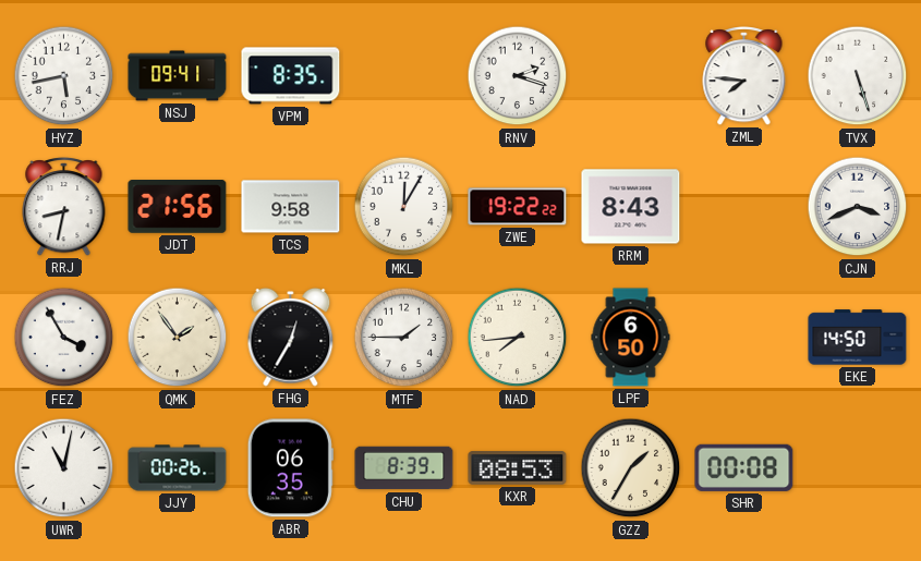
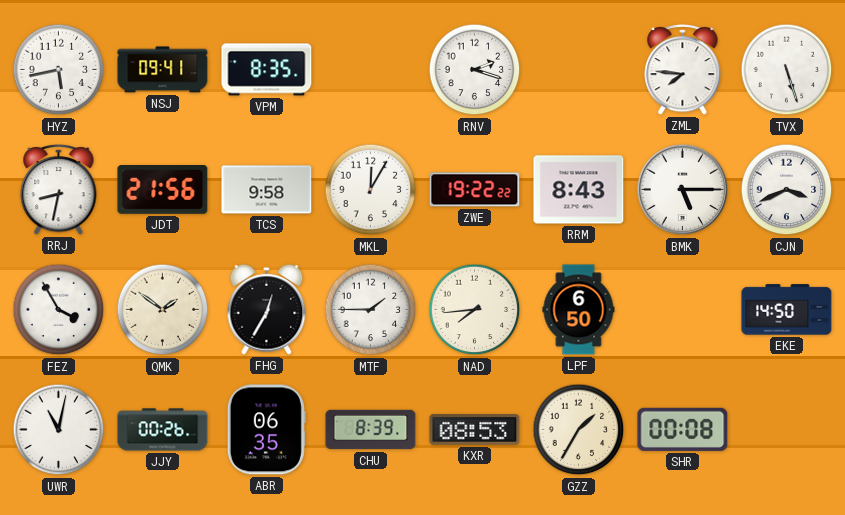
BMK: none -> 5:15
QMK: 1:54 -> 1:51
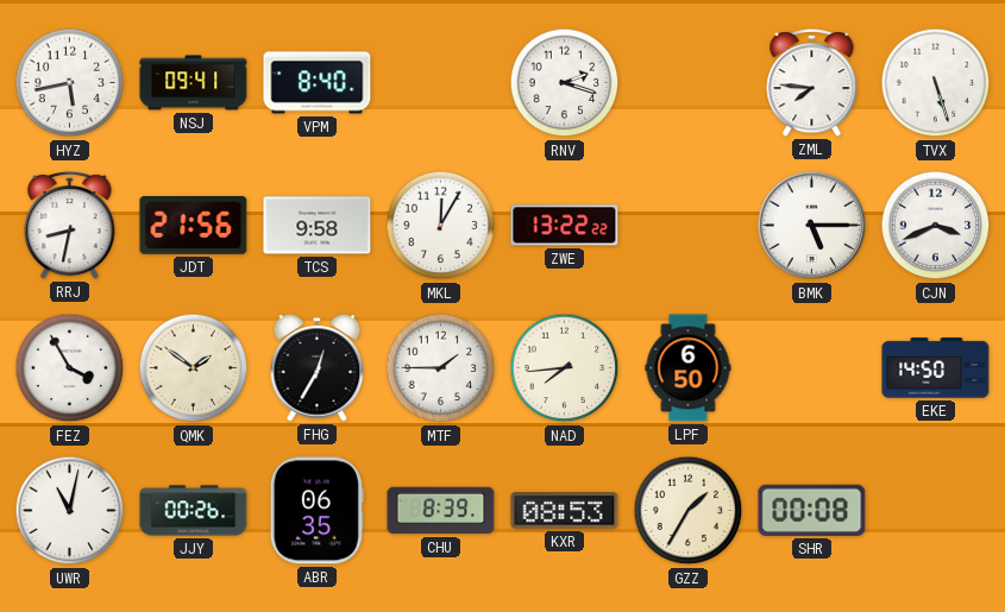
VPM: 8:35 -> 8:40
ZWE: 19:22 -> 13:22
RRM: 8:43 -> none
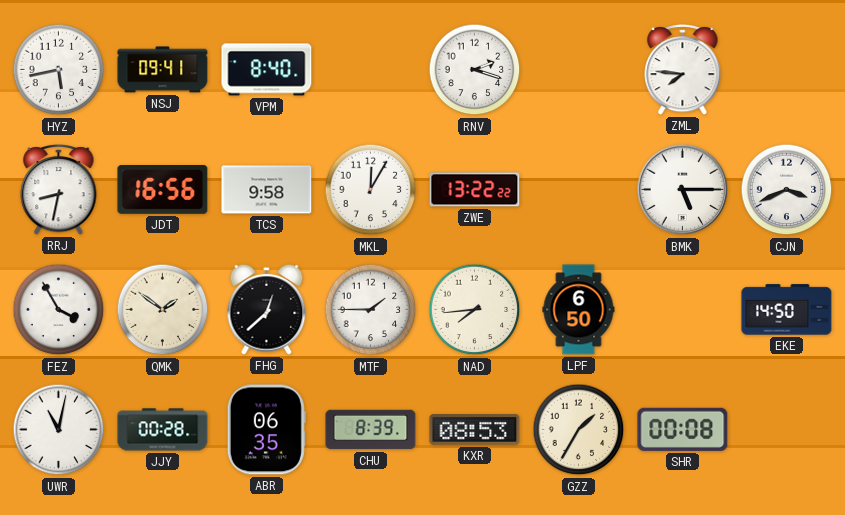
TVX: 5:27 -> none
JDT: 21:56 -> 16:56
FHG: 12:35 -> 12:38
JJY: 00:26 -> 00:28
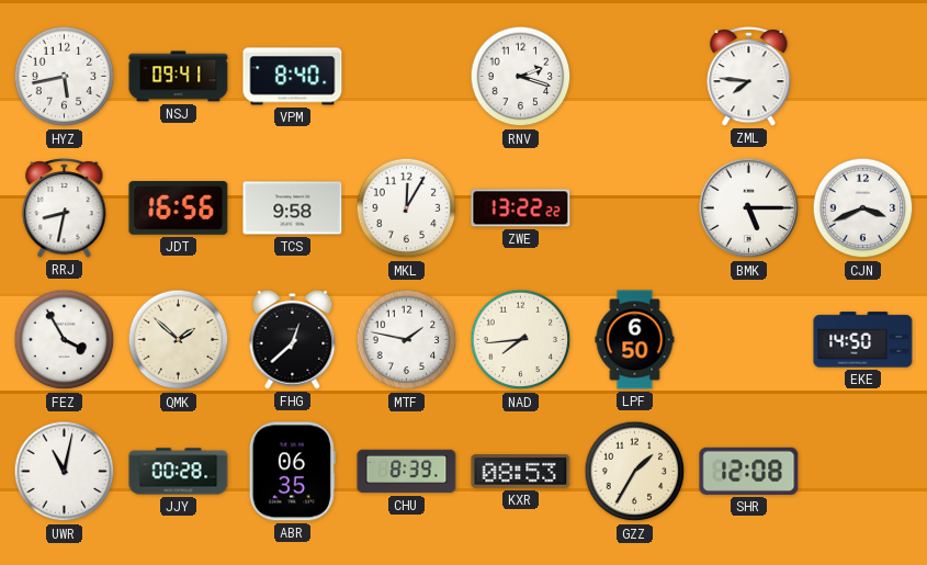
QMK: 1:51 -> 1:52
MTF: 1:45 -> 1:47
SHR: 00:08 -> 12:08
